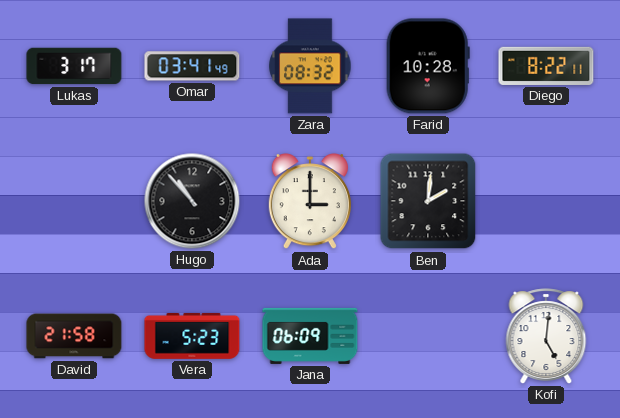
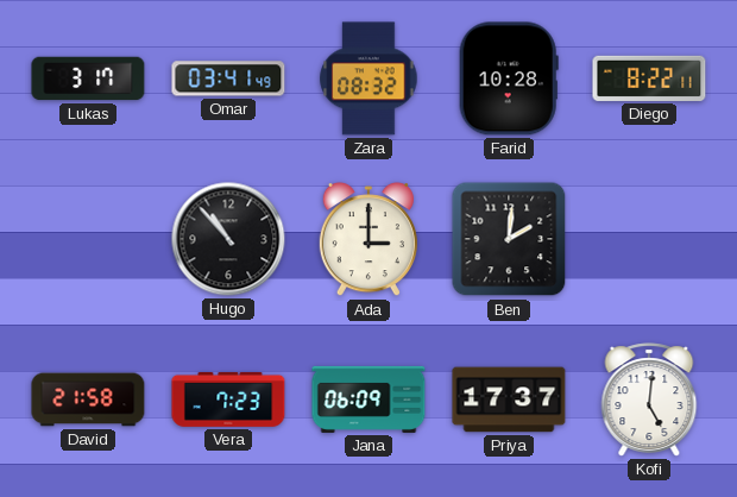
Vera: 5:23 -> 7:23
Priya: none -> 17:37
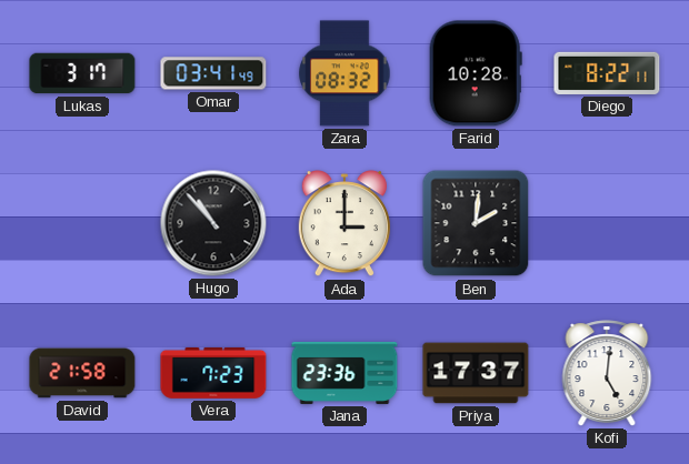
Jana: 06:09 -> 23:36
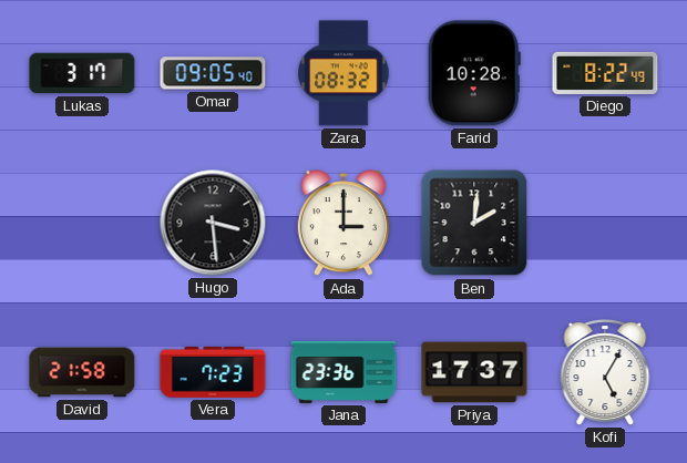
Omar: 03:41 -> 09:05
Diego: 8:22:11 -> 8:22:49
Hugo: 10:53 -> 3:29
Kofi: 5:01 -> 5:05
